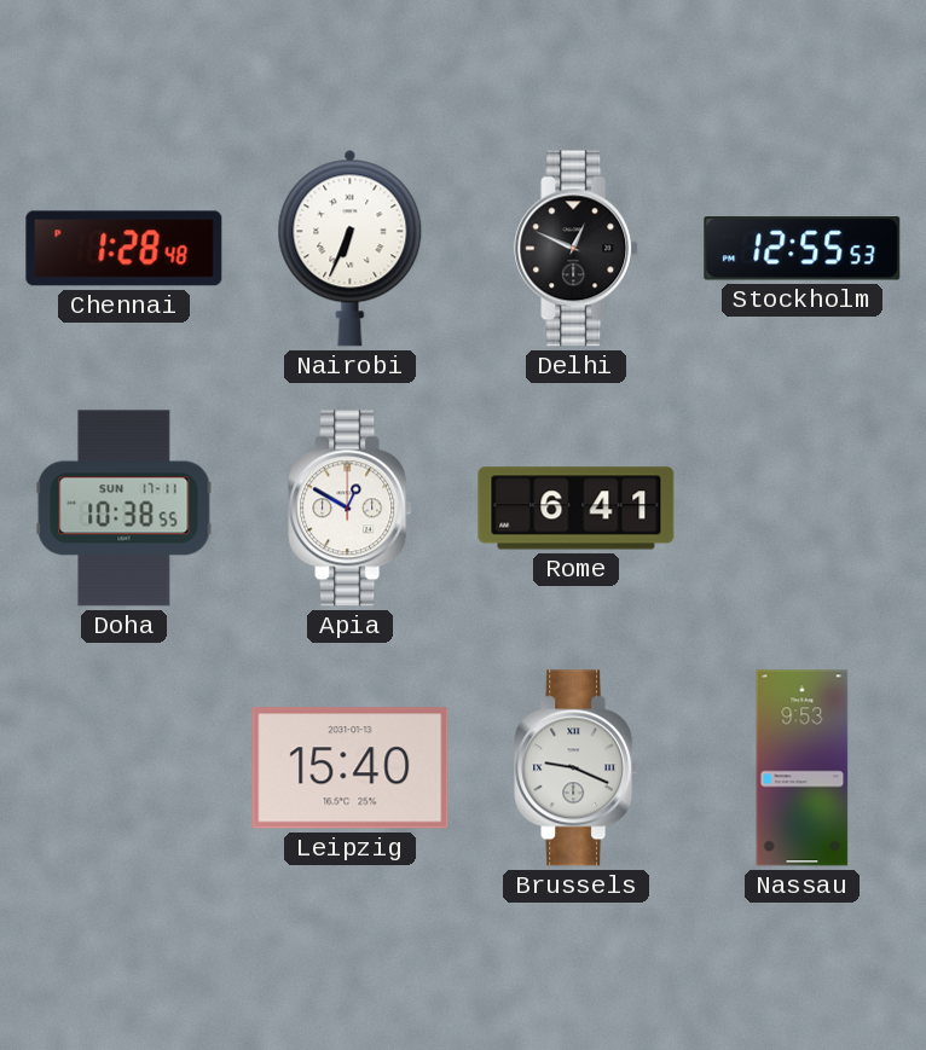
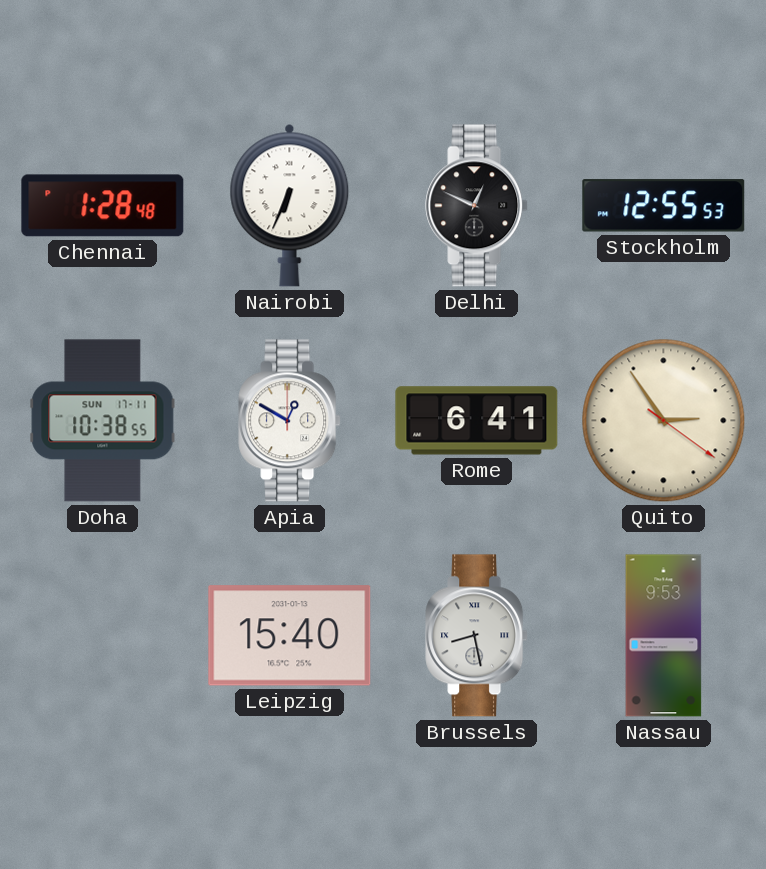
Quito: none -> 2:54
Brussels: 9:19 -> 8:28
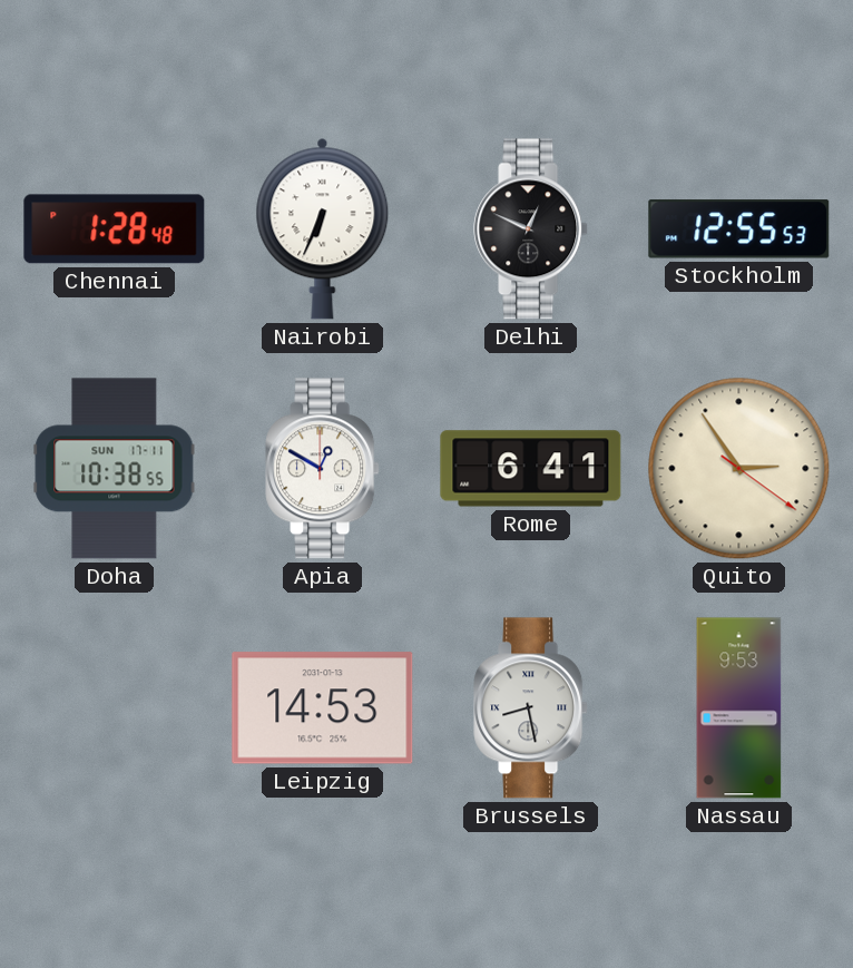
Leipzig: 15:40 -> 14:53
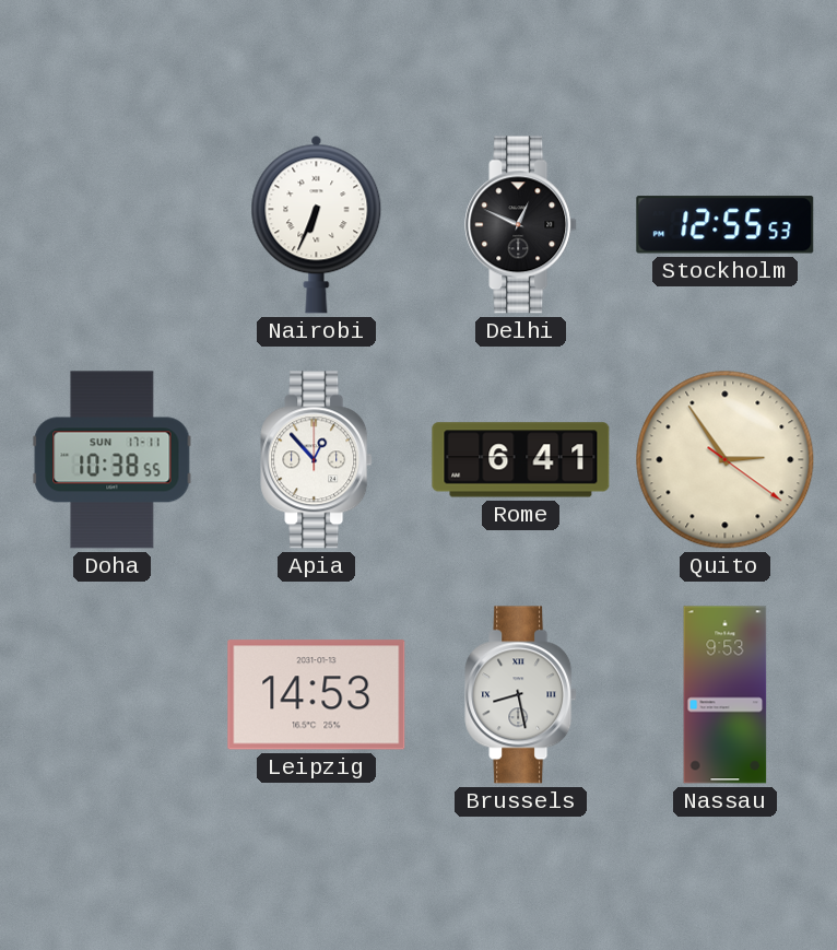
Chennai: 1:28 -> none
Apia: 12:50 -> 12:53
